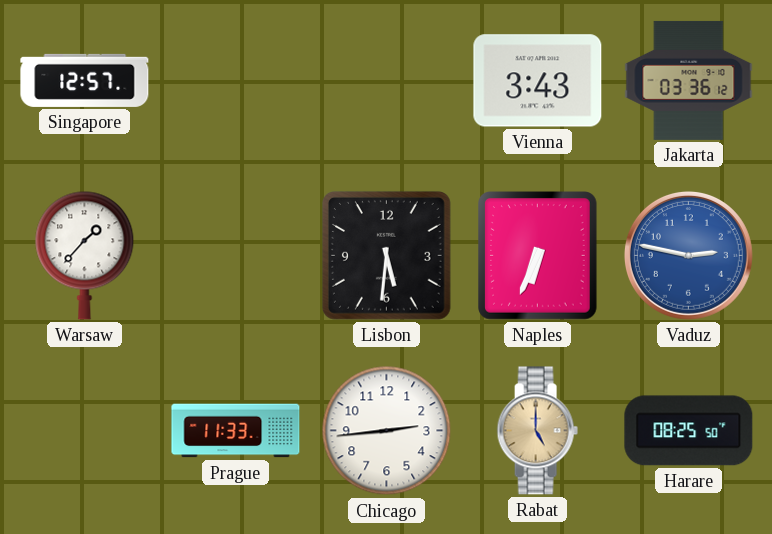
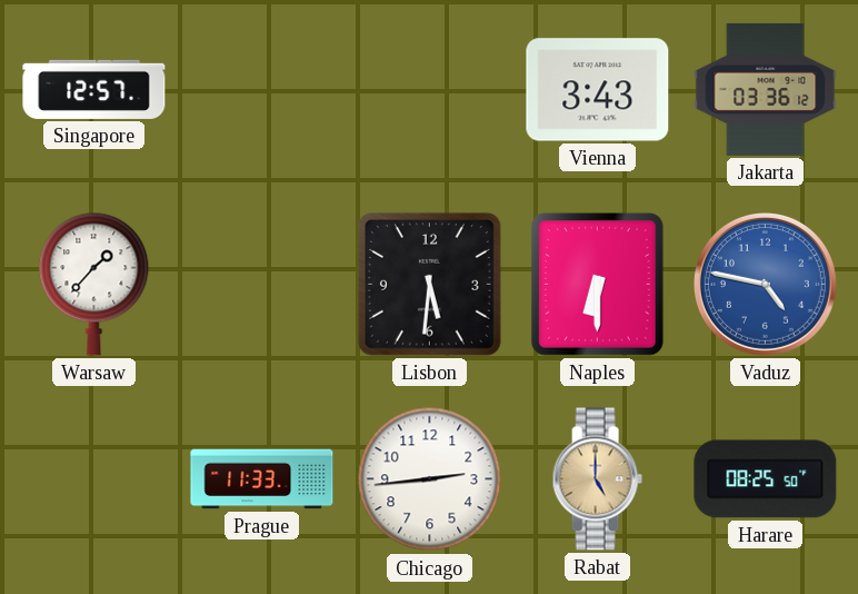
Naples: 6:34 -> 6:30
Vaduz: 2:47 -> 4:47
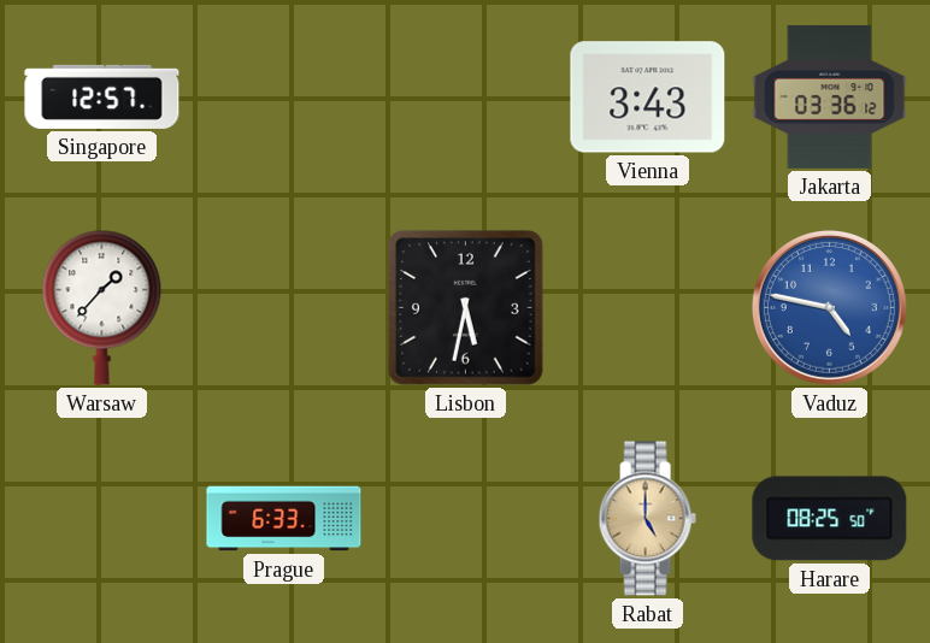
Lisbon: 5:31 -> 5:32
Naples: 6:30 -> none
Prague: 11:33 -> 6:33
Chicago: 2:44 -> none
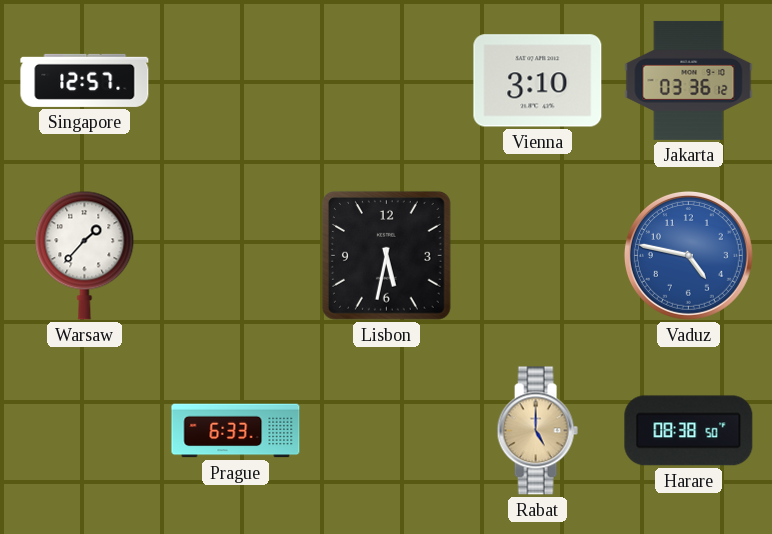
Vienna: 3:43 -> 3:10
Harare: 08:25 -> 08:38
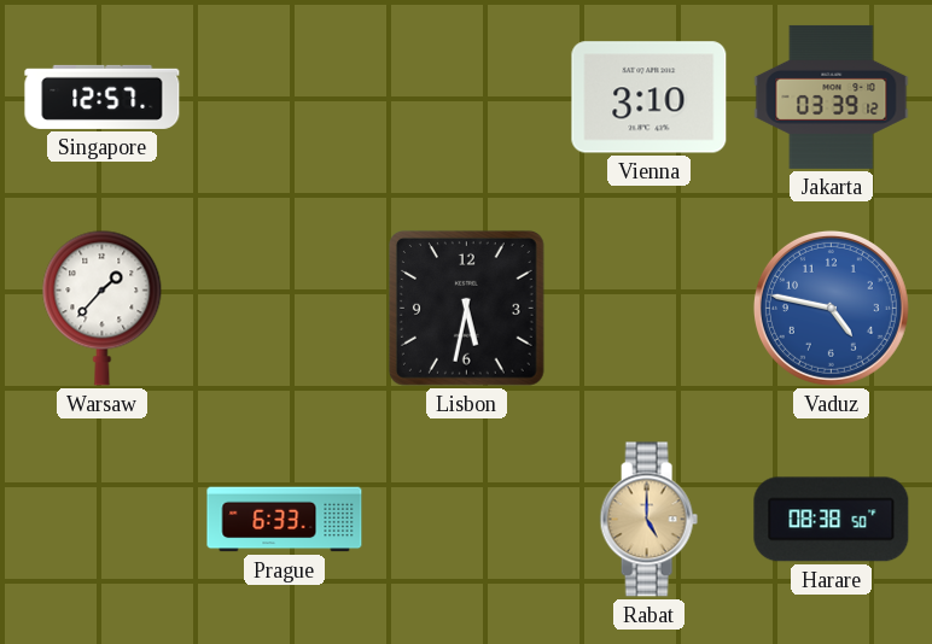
Jakarta: 03:36 -> 03:39
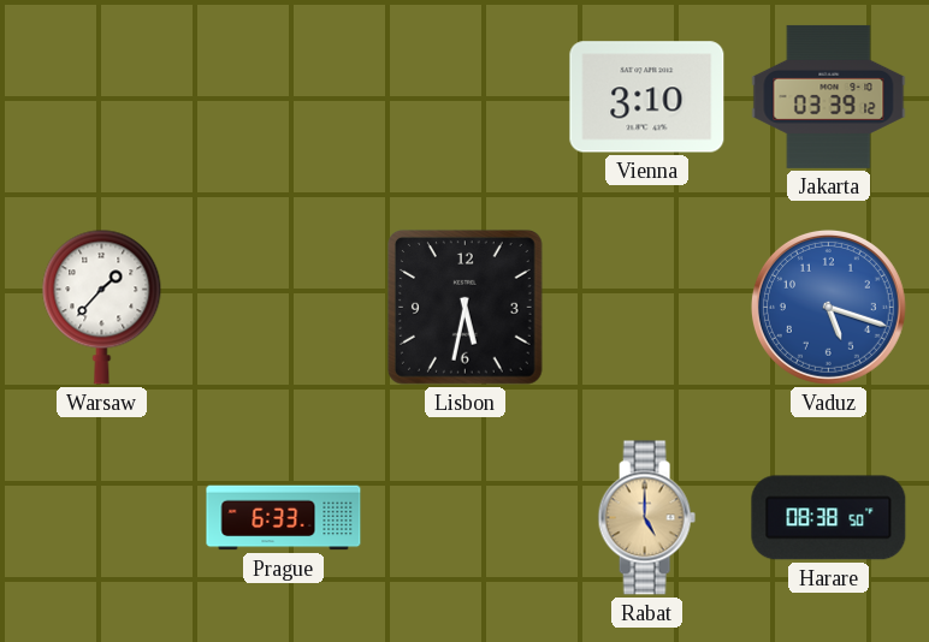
Singapore: 12:57 -> none
Vaduz: 4:47 -> 5:18
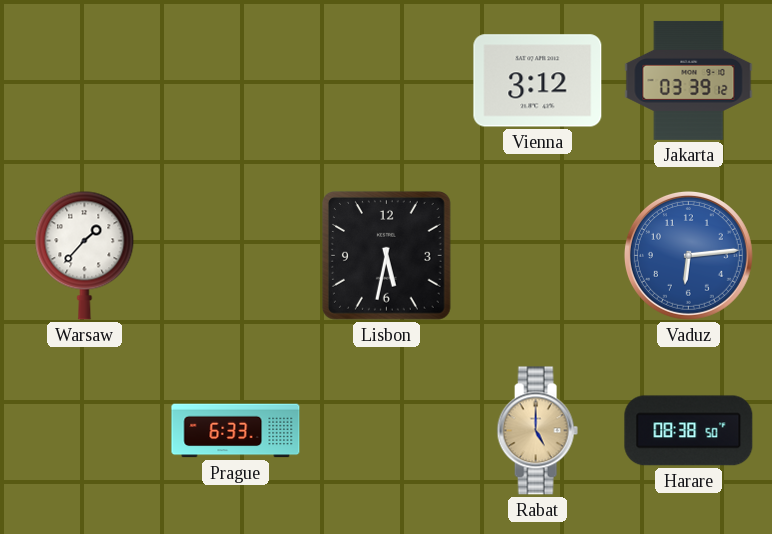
Vienna: 3:10 -> 3:12
Vaduz: 5:18 -> 6:14
